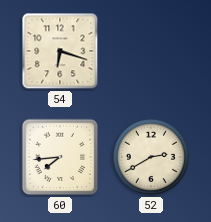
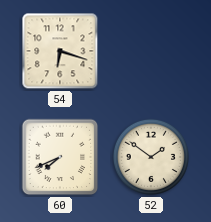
60: 7:44 -> 7:41
52: 2:40 -> 1:51
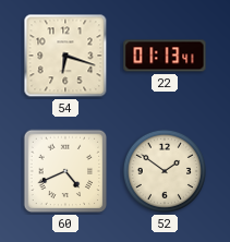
22: none -> 01:13
60: 7:41 -> 4:41
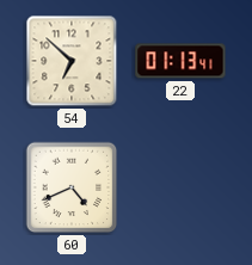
54: 6:18 -> 6:52
52: 1:51 -> none
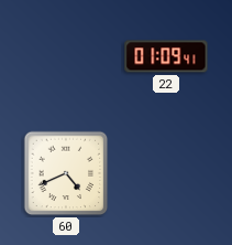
54: 6:52 -> none
22: 01:13 -> 01:09
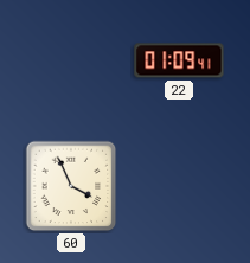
60: 4:41 -> 3:56
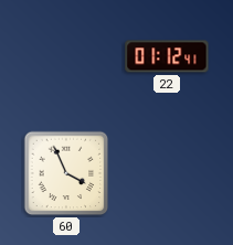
22: 01:09 -> 01:12
